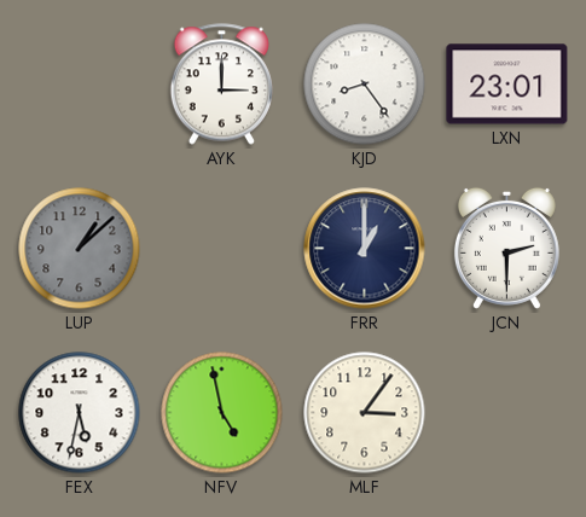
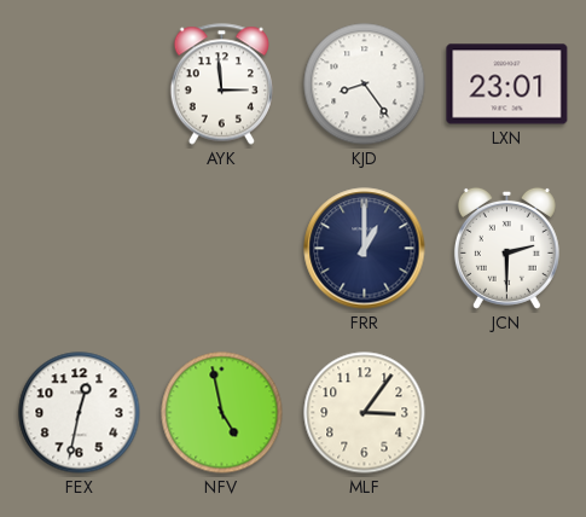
AYK: 3:00 -> 2:59
LUP: 1:08 -> none
FEX: 5:32 -> 12:32
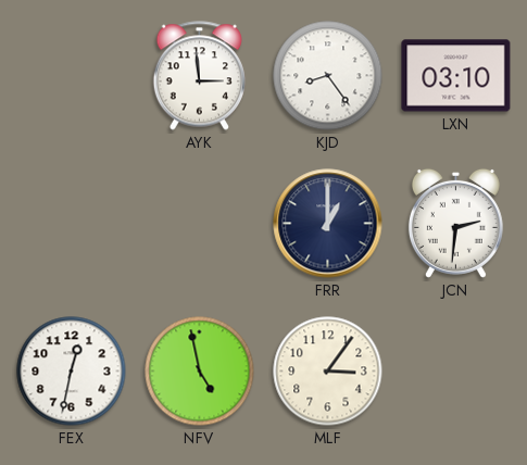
LXN: 23:01 -> 03:10
JCN: 2:30 -> 2:31
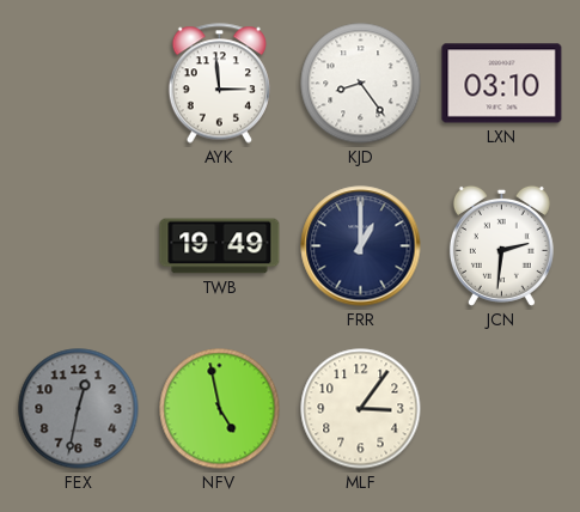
TWB: none -> 19:49
FEX dial: white -> grey
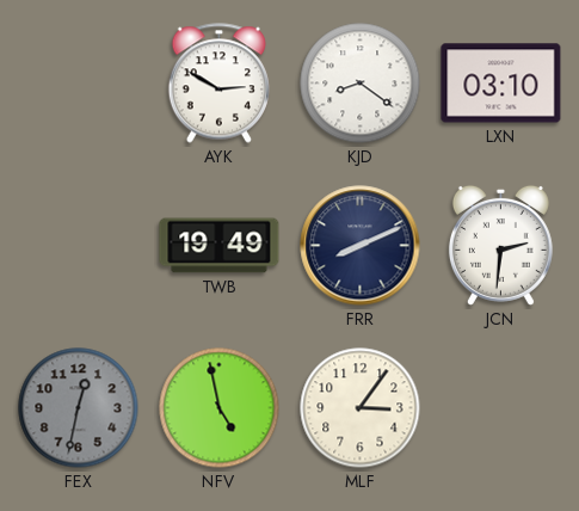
AYK: 2:59 -> 2:50
KJD: 8:24 -> 8:21
FRR: 1:00 -> 8:11
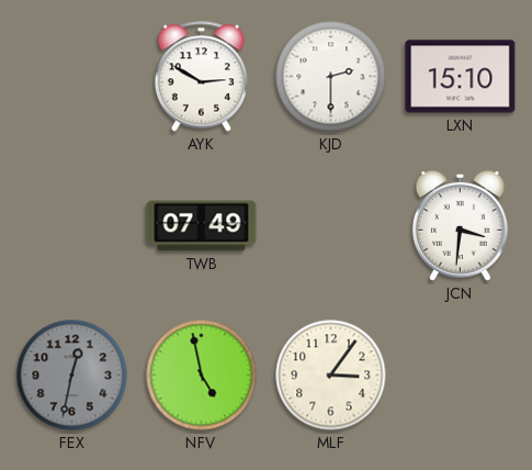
KJD: 8:21 -> 2:30
LXN: 03:10 -> 15:10
TWB: 19:49 -> 07:49
FRR: 8:11 -> none
JCN: 2:31 -> 3:31
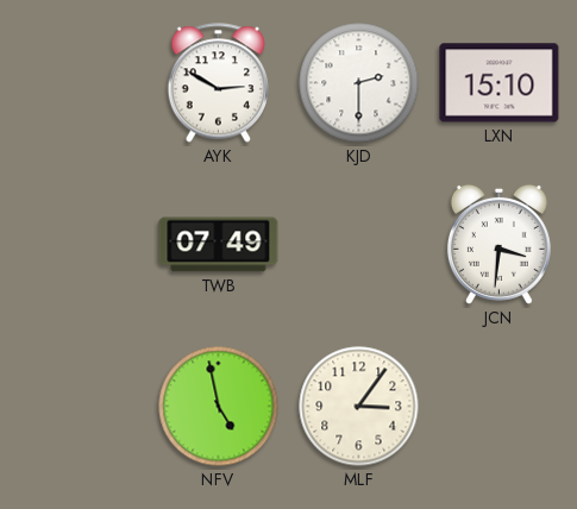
FEX: 12:32 -> none
